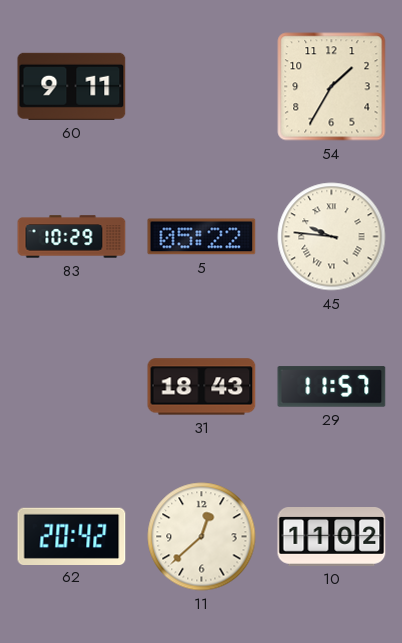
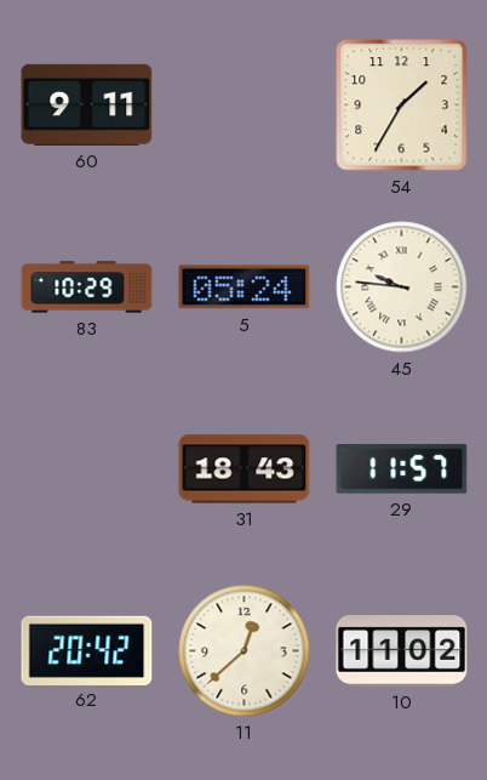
5: 05:22 -> 05:24
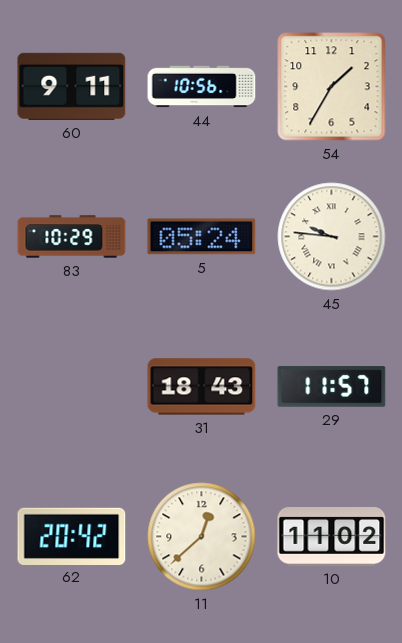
44: none -> 10:56
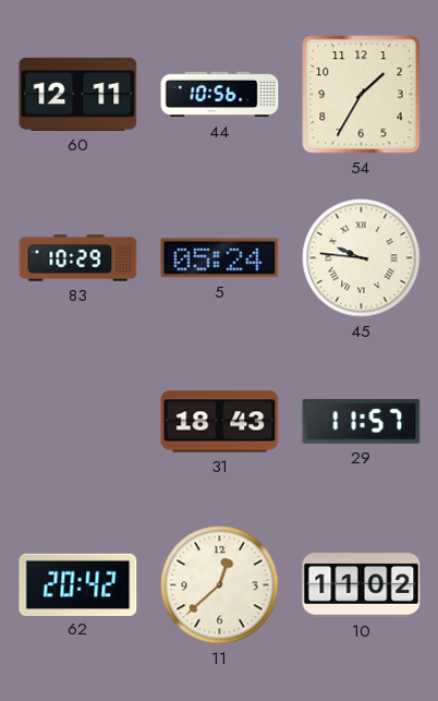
60: 9:11 -> 12:11
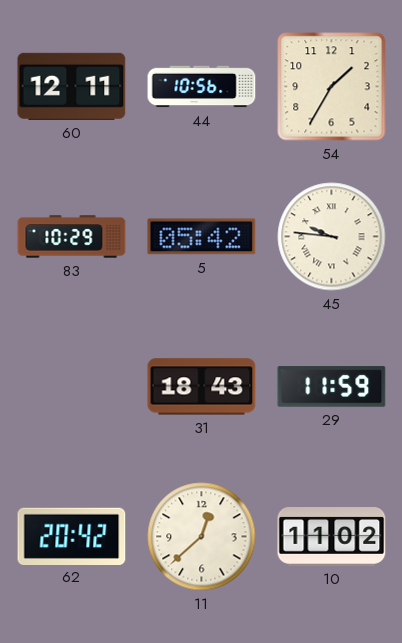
5: 05:24 -> 05:42
29: 11:57 -> 11:59
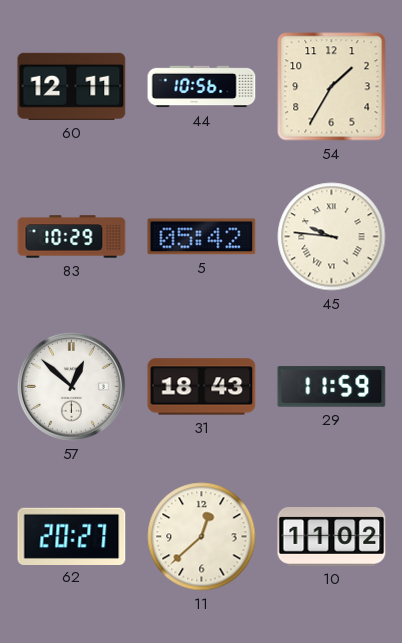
57: none -> 12:52
62: 20:42 -> 20:27
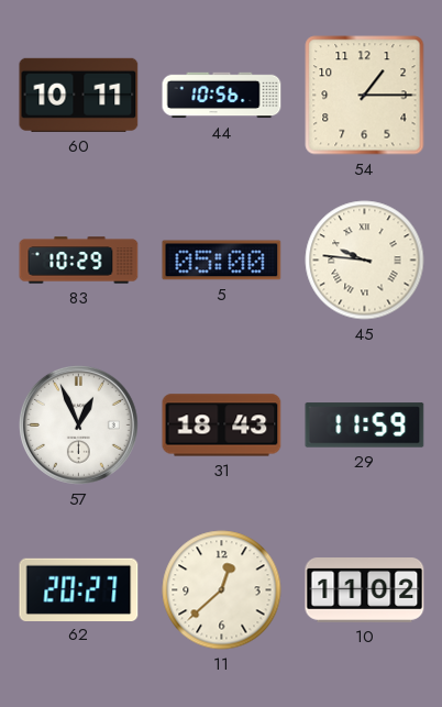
60: 12:11 -> 10:11
54: 1:35 -> 1:15
5: 05:42 -> 05:00
57: 12:52 -> 12:56
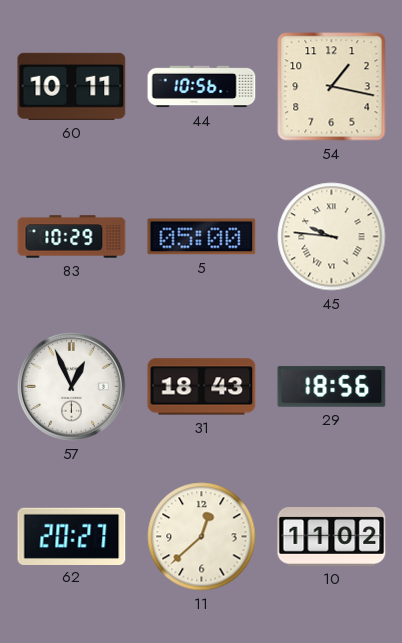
54: 1:15 -> 1:17
29: 11:59 -> 18:56
